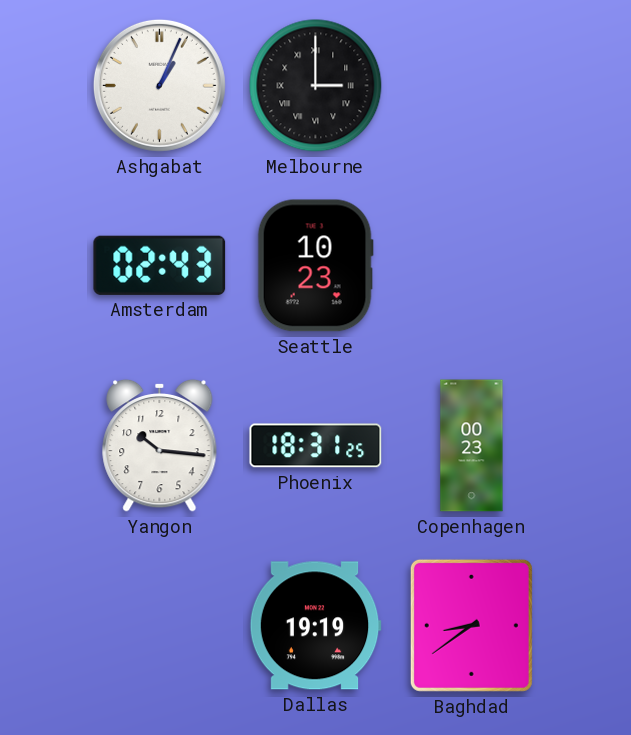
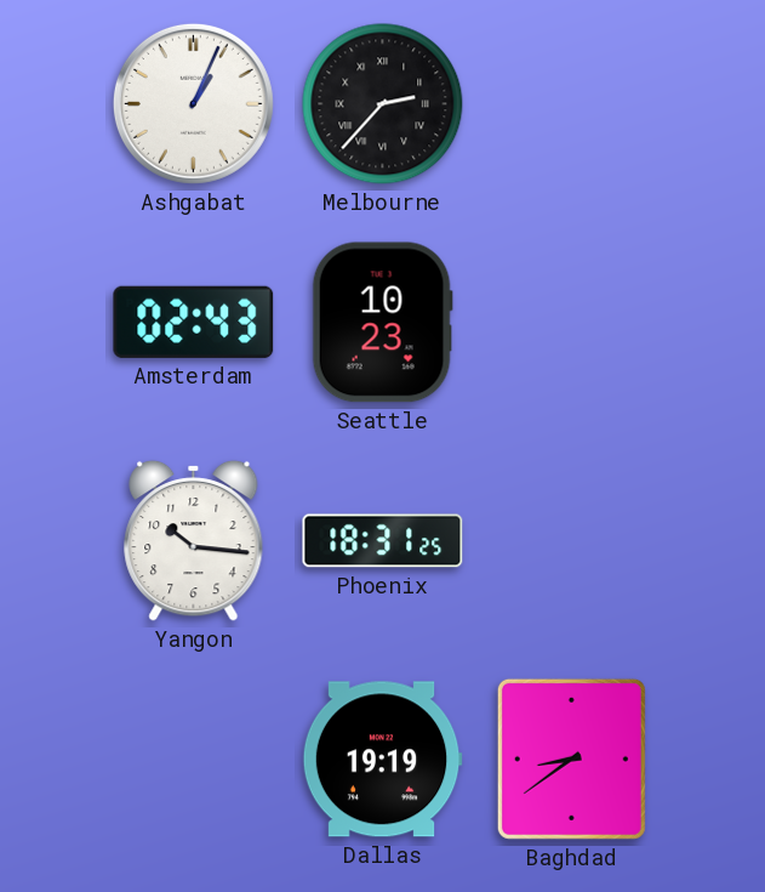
Melbourne: 3:00 -> 2:37
Copenhagen: 00:23 -> none
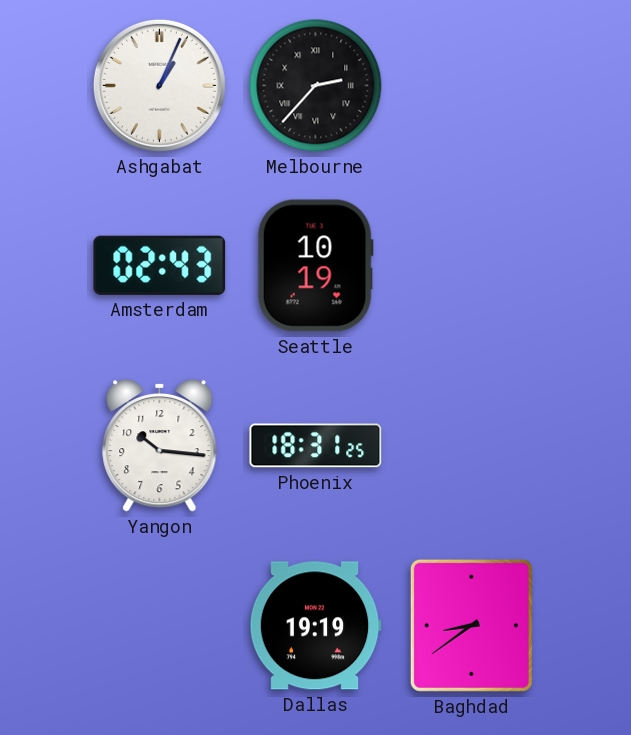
Seattle: 10:23 -> 10:19
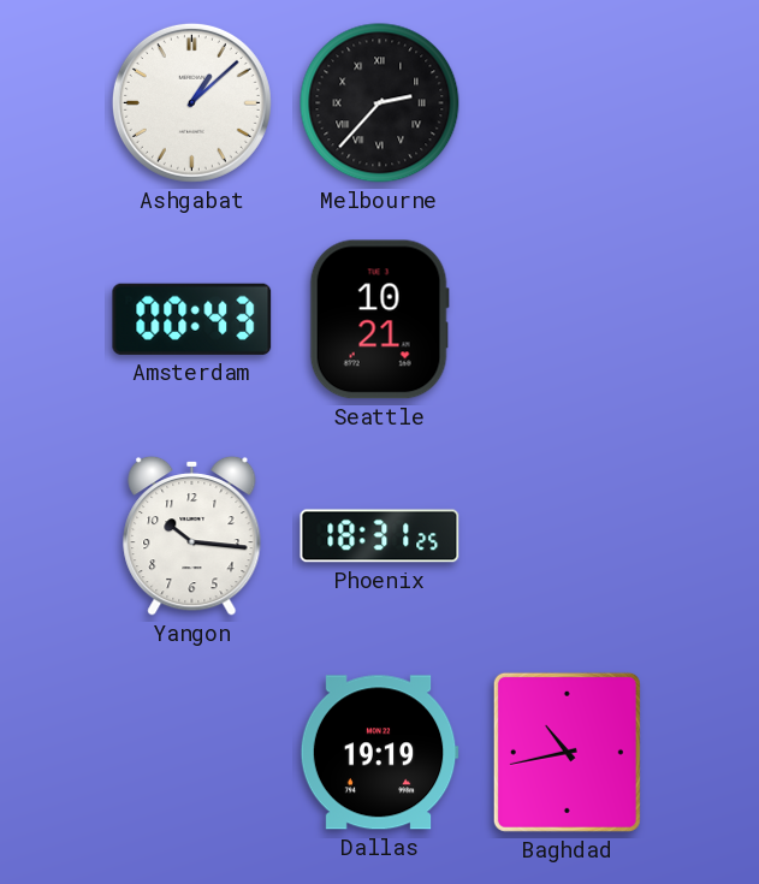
Ashgabat: 1:04 -> 1:08
Amsterdam: 02:43 -> 00:43
Seattle: 10:19 -> 10:21
Baghdad: 8:39 -> 10:43
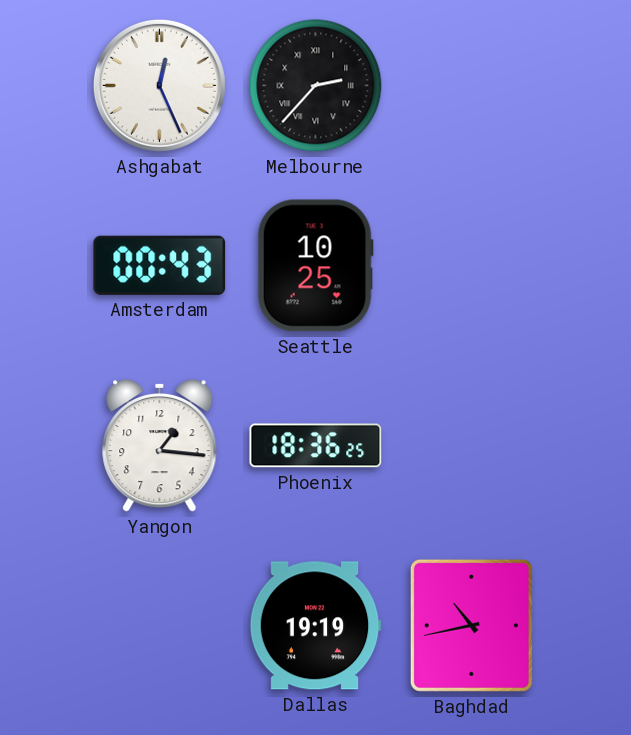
Ashgabat: 1:08 -> 12:26
Seattle: 10:21 -> 10:25
Yangon: 10:16 -> 1:16
Phoenix: 18:31 -> 18:36
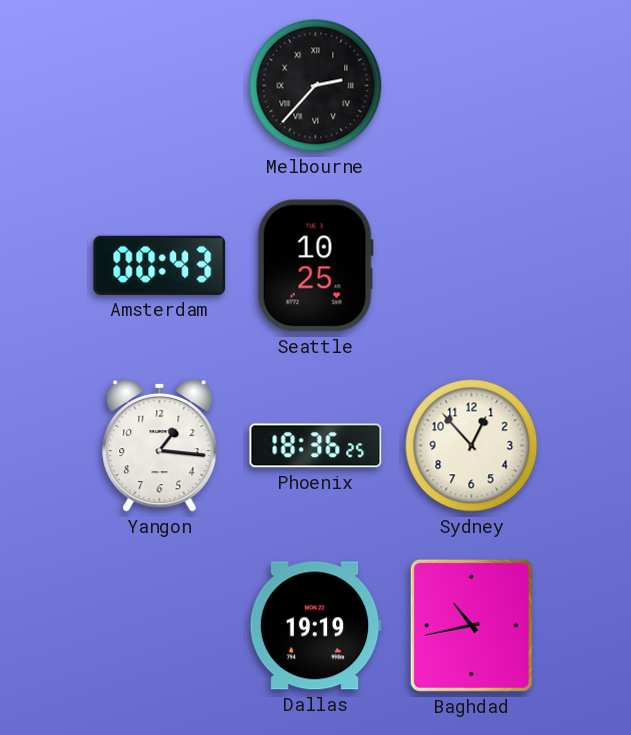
Ashgabat: 12:26 -> none
Sydney: none -> 12:53
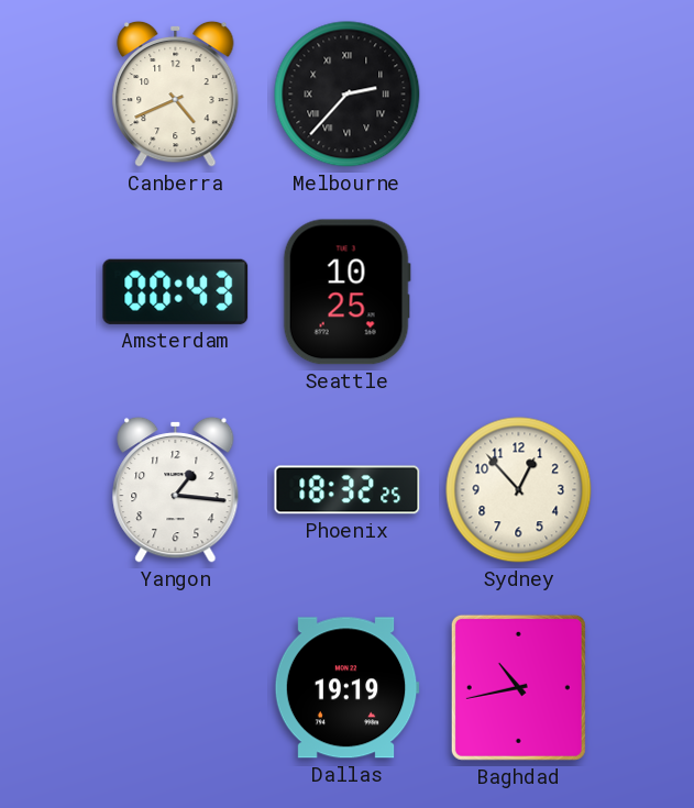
Canberra: none -> 4:41
Phoenix: 18:36 -> 18:32
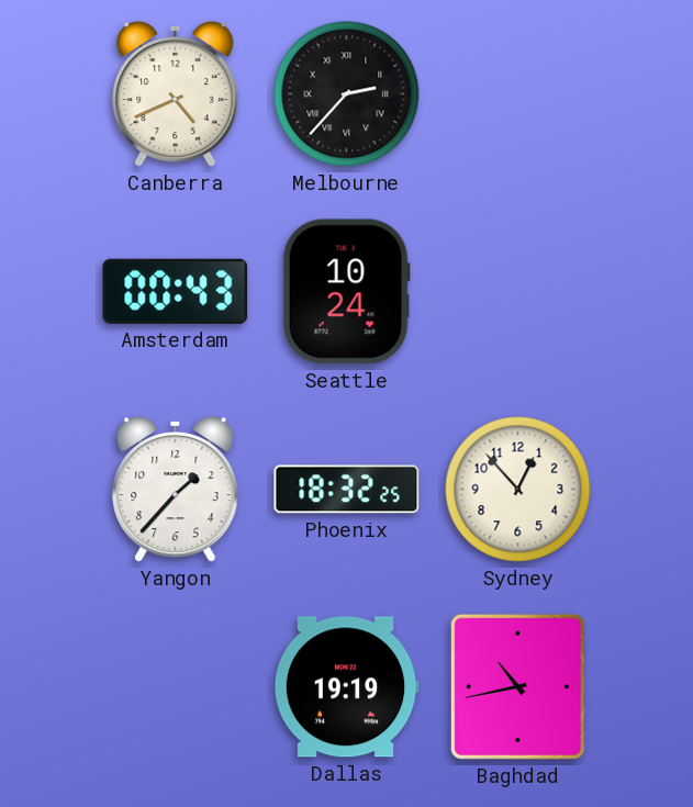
Seattle: 10:25 -> 10:24
Yangon: 1:16 -> 1:37
